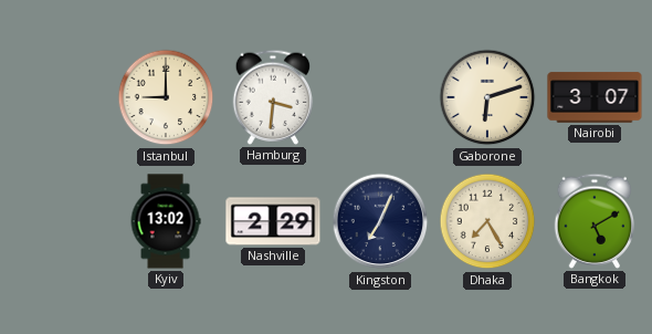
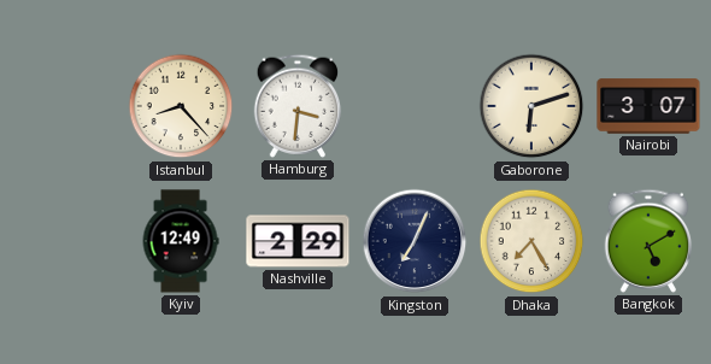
Istanbul: 9:00 -> 8:23
Kyiv: 13:02 -> 12:49
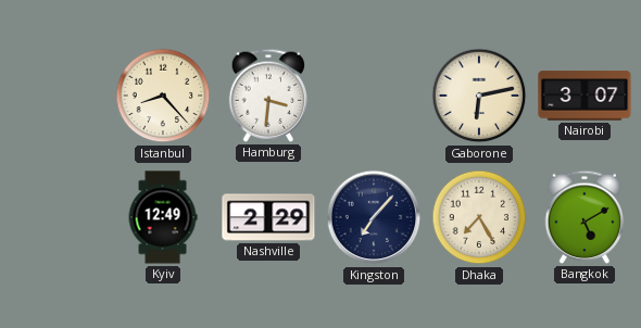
Gaborone: 6:12 -> 6:13
Kingston: 7:04 -> 7:07
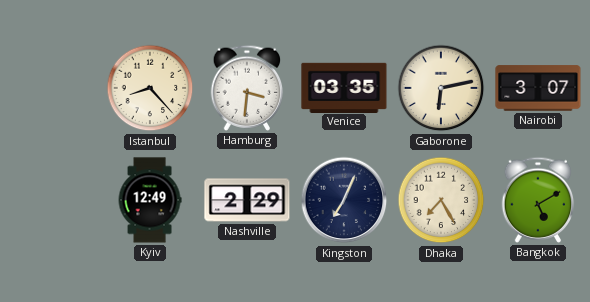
Venice: none -> 03:35
Kingston: 7:07 -> 7:04
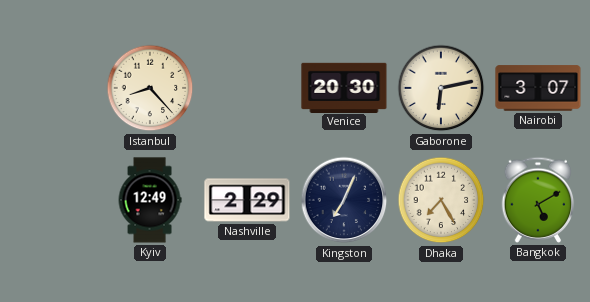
Hamburg: 3:31 -> none
Venice: 03:35 -> 20:30
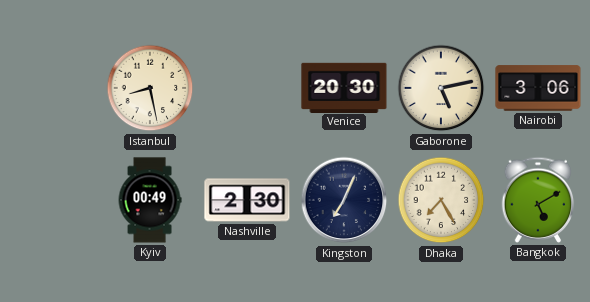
Istanbul: 8:23 -> 8:28
Gaborone: 6:13 -> 5:13
Nairobi: 3:07 -> 3:06
Kyiv: 12:49 -> 00:49
Nashville: 2:29 -> 2:30
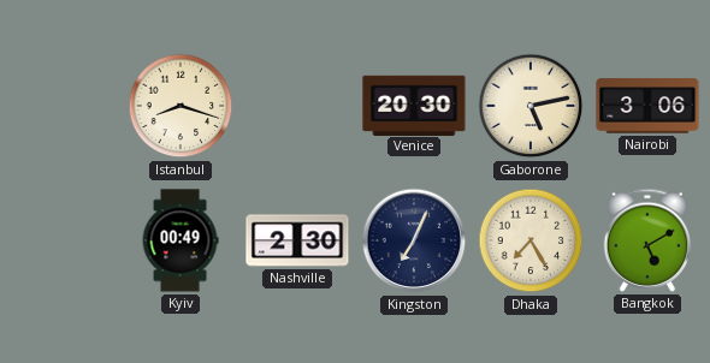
Istanbul: 8:28 -> 8:18
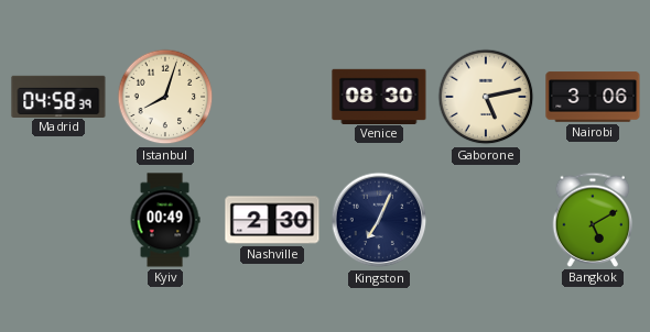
Madrid: none -> 04:58
Istanbul: 8:18 -> 8:03
Venice: 20:30 -> 08:30
Dhaka: 7:25 -> none
